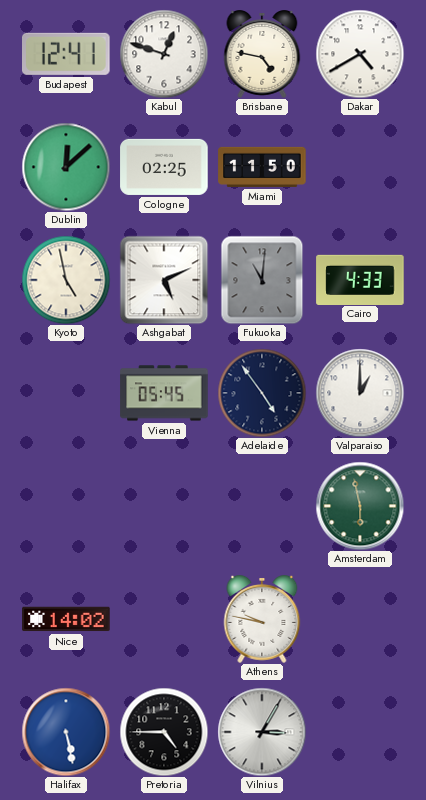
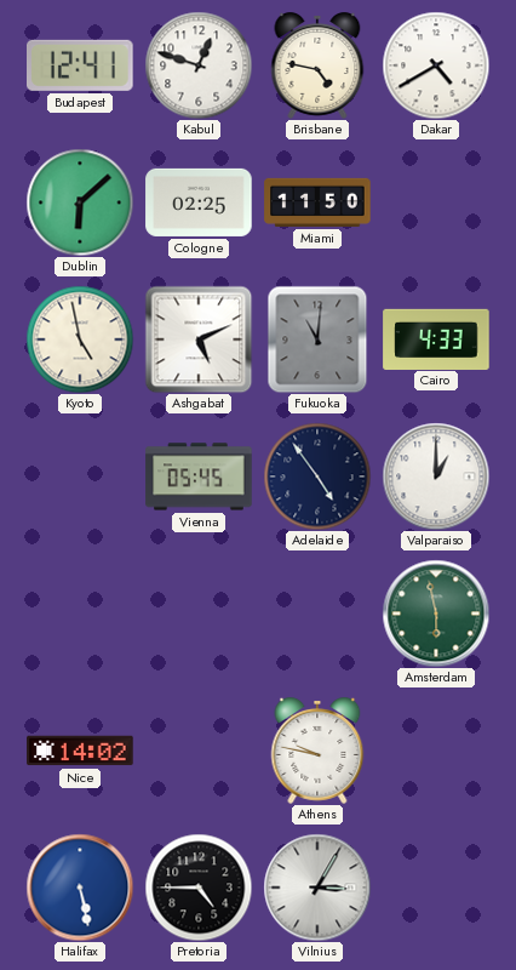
Dublin: 12:08 -> 6:08
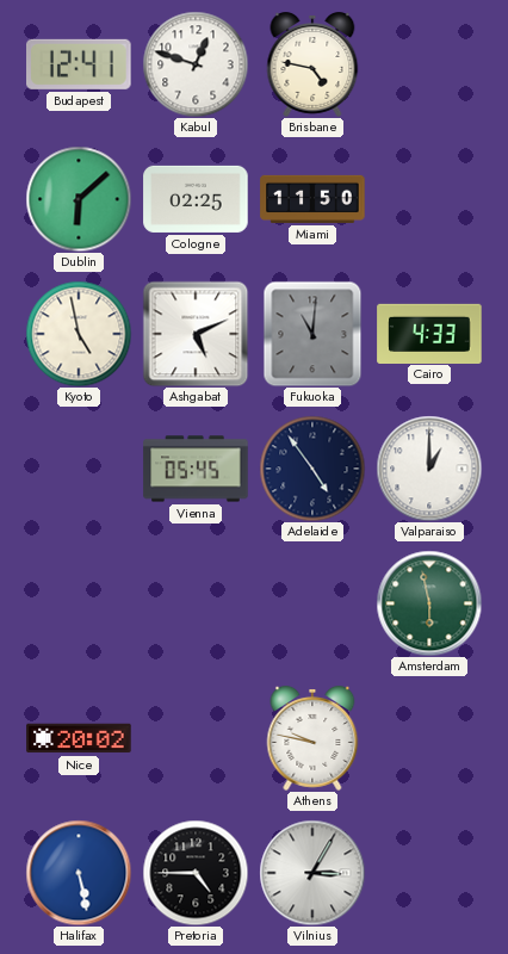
Dakar: 4:40 -> none
Nice: 14:02 -> 20:02
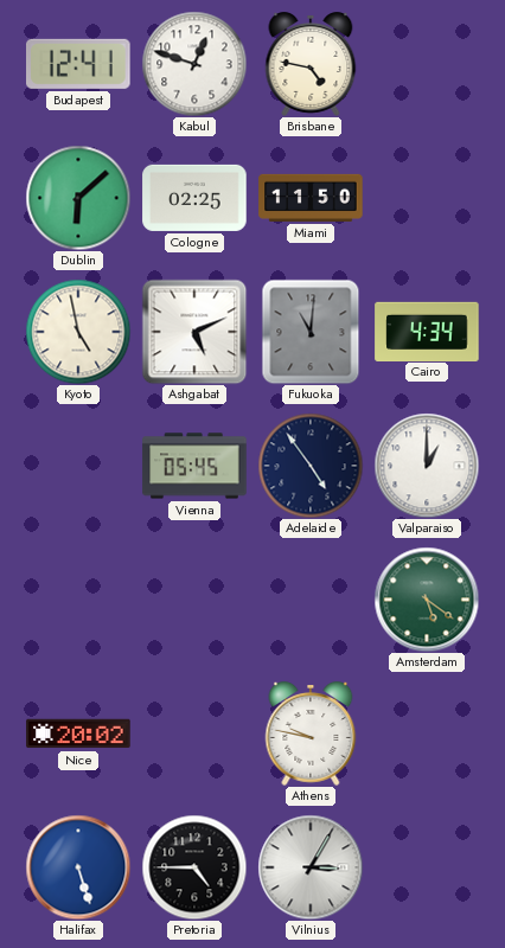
Cairo: 4:33 -> 4:34
Amsterdam: 5:58 -> 5:21
Halifax: 5:28 -> 5:27
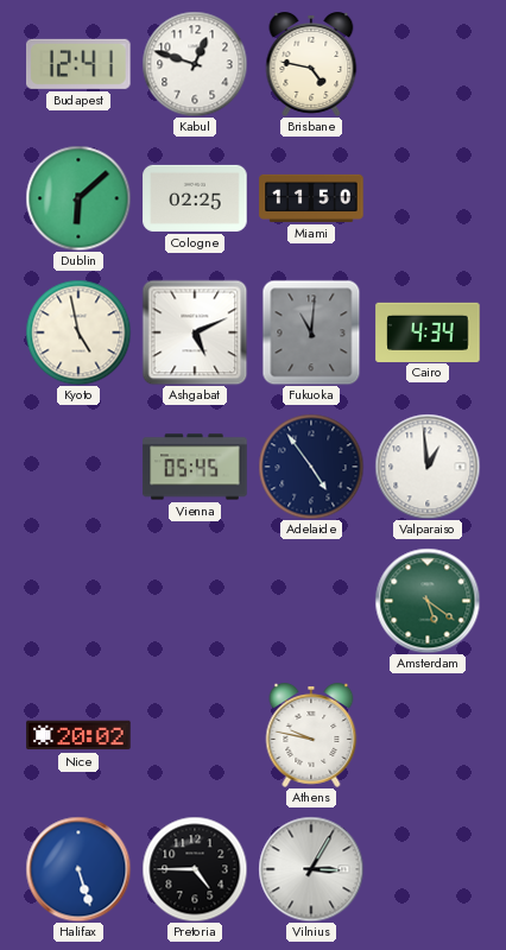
Valparaiso: 1:00 -> 12:59
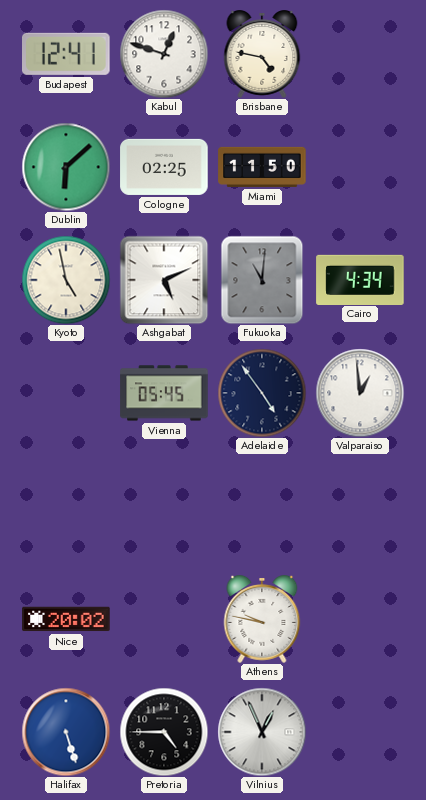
Amsterdam: 5:21 -> none
Vilnius: 3:05 -> 12:56
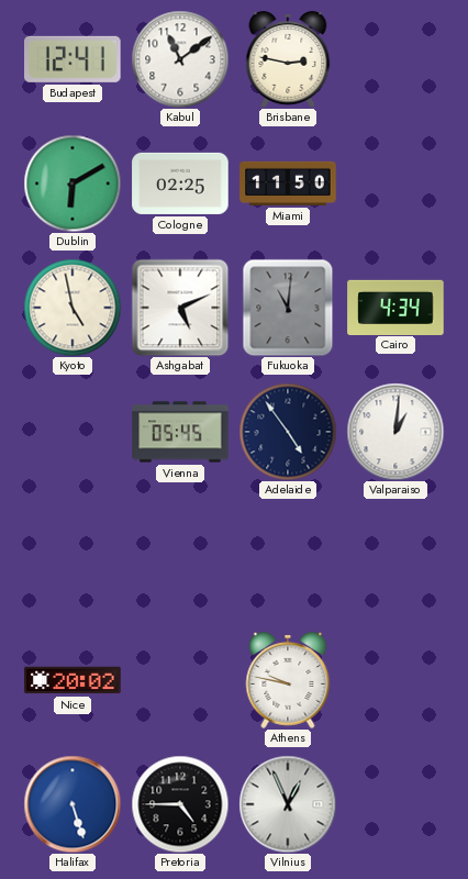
Kabul: 12:48 -> 11:09
Brisbane: 4:47 -> 2:47
Dublin: 6:08 -> 6:10
Valparaiso: 12:59 -> 1:01
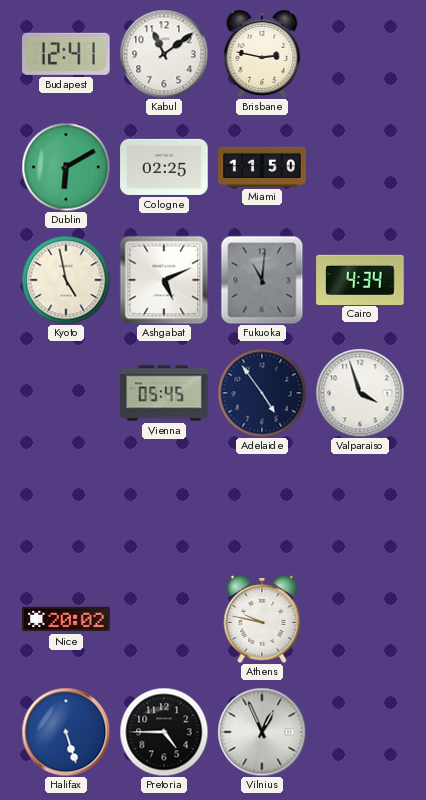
Valparaiso: 1:01 -> 3:57
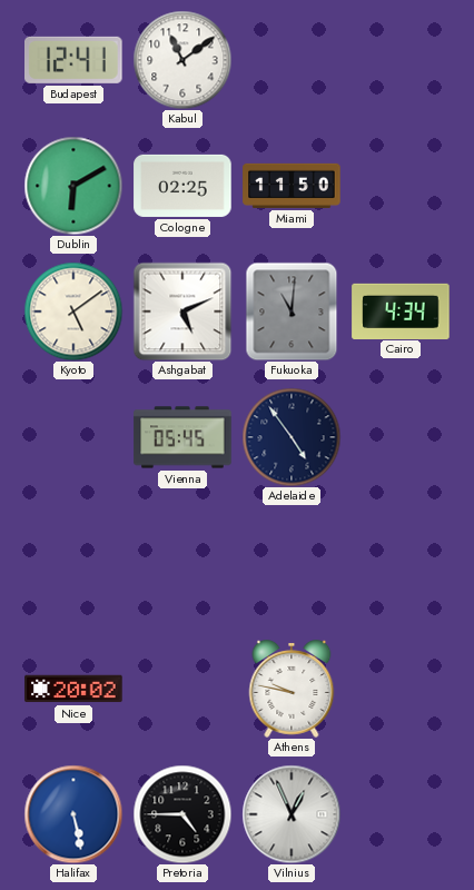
Brisbane: 2:47 -> none
Kyoto: 4:58 -> 5:09
Valparaiso: 3:57 -> none
Halifax: 5:27 -> 5:28
